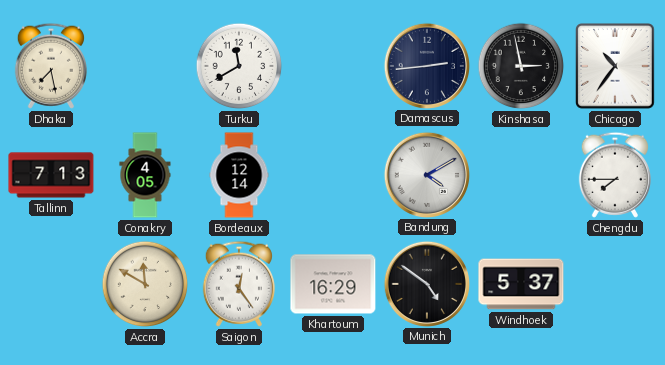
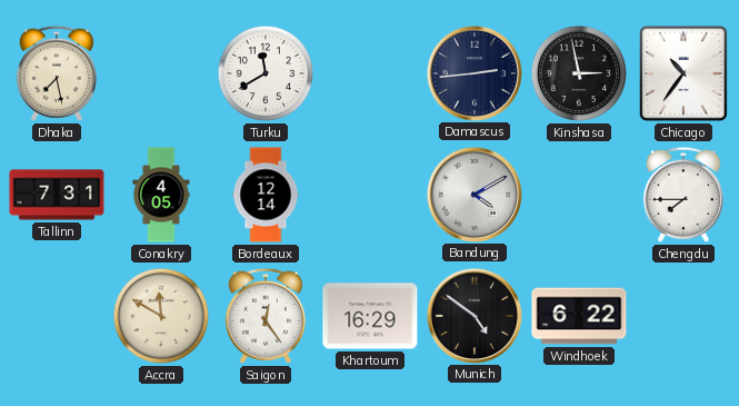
Tallinn: 7:13 -> 7:31
Windhoek: 5:37 -> 6:22
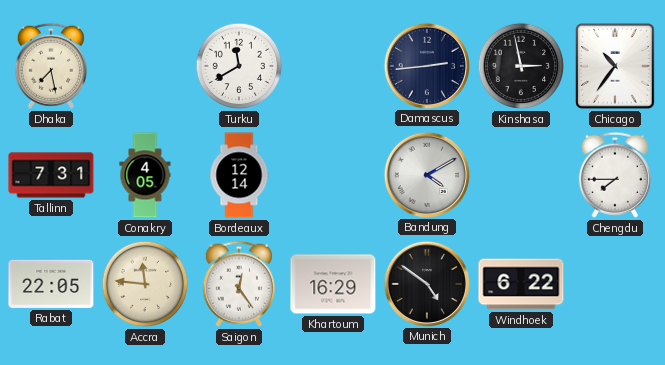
Rabat: none -> 22:05
Accra: 11:50 -> 11:46
